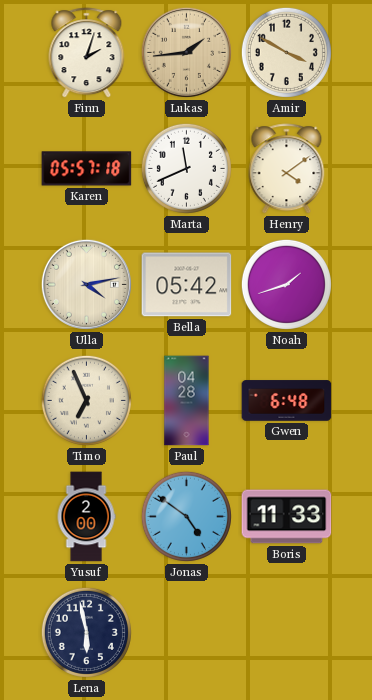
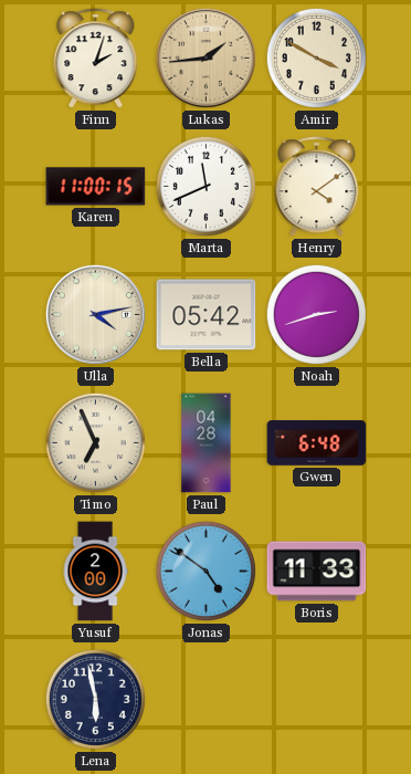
Karen: 05:57 -> 11:00
Noah: 1:42 -> 2:42
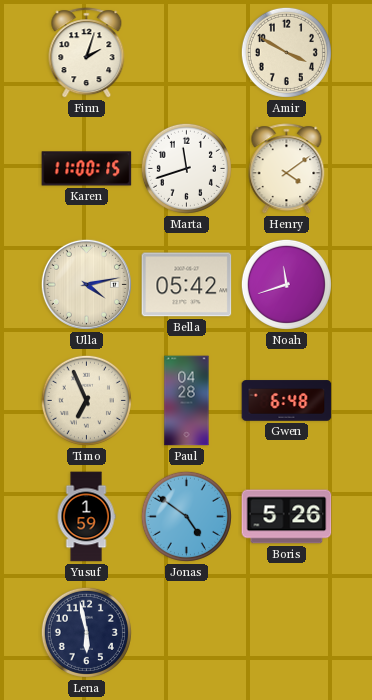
Lukas: 1:44 -> none
Marta: 11:41 -> 11:42
Noah: 2:42 -> 11:42
Yusuf: 2:00 -> 1:59
Boris: 11:33 -> 5:26
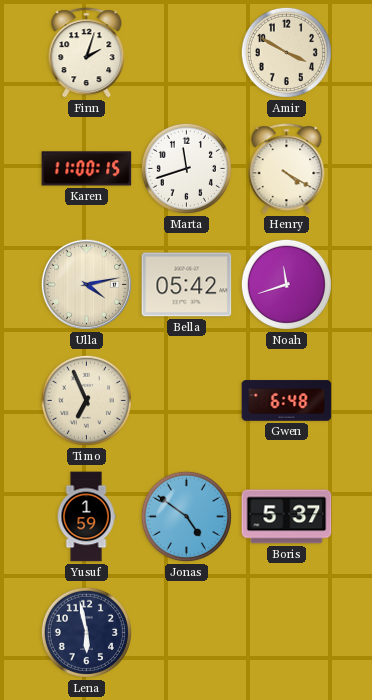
Henry: 4:09 -> 4:20
Paul: 04:28 -> none
Boris: 5:26 -> 5:37
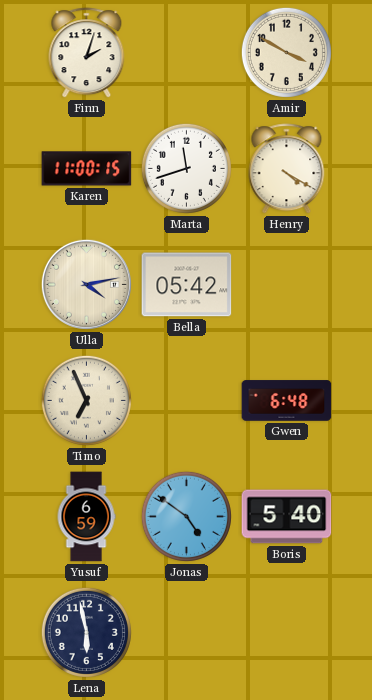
Noah: 11:42 -> none
Yusuf: 1:59 -> 6:59
Boris: 5:37 -> 5:40
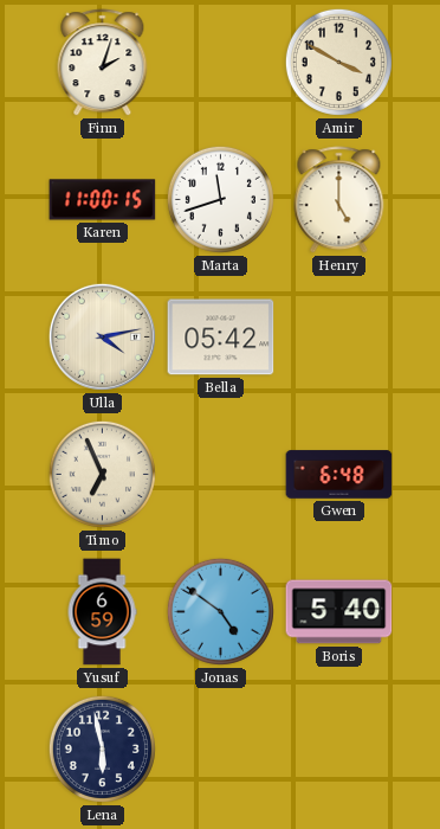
Henry: 4:20 -> 5:00
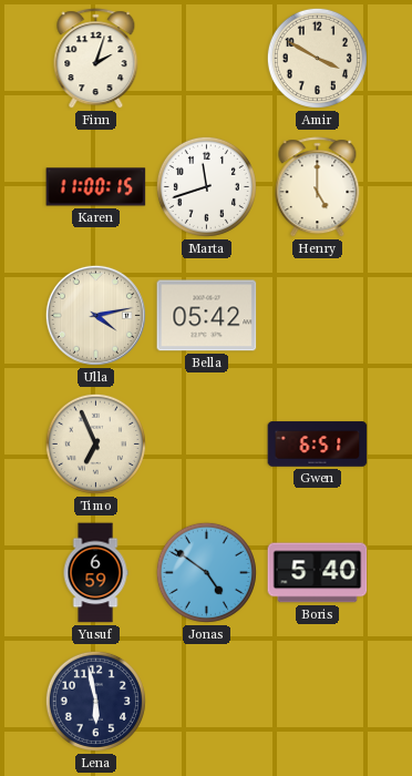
Gwen: 6:48 -> 6:51
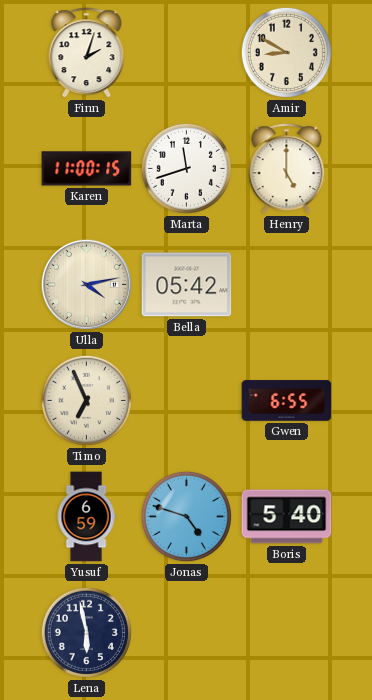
Amir: 3:50 -> 8:50
Gwen: 6:51 -> 6:55
Jonas: 4:51 -> 4:48
